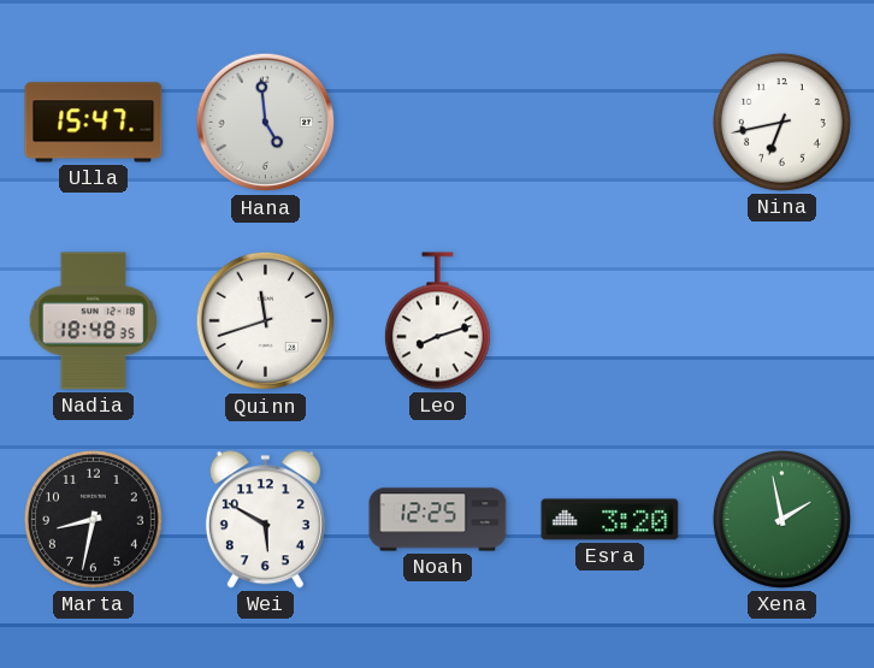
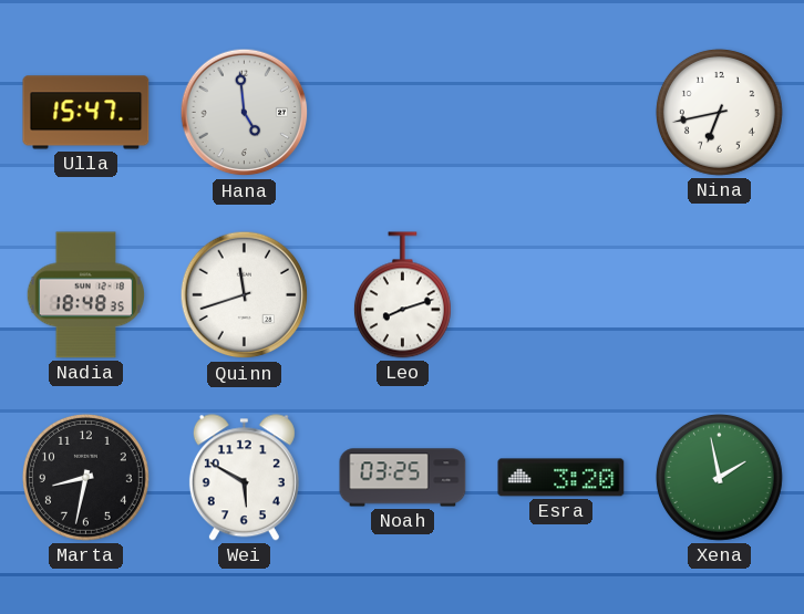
Noah: 12:25 -> 03:25
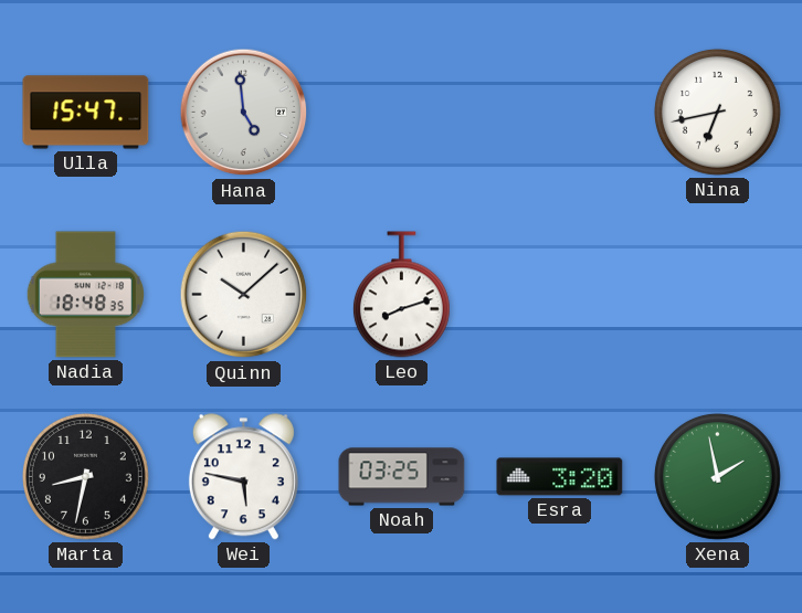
Quinn: 11:42 -> 10:08
Wei: 5:50 -> 5:47
